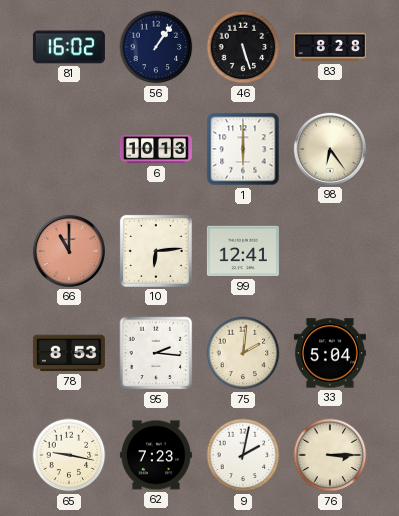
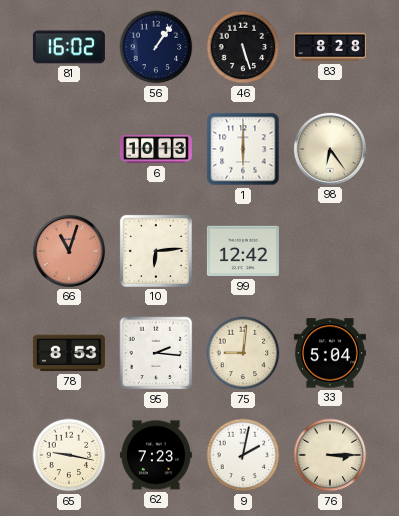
66: 11:00 -> 11:03
99: 12:41 -> 12:42
75: 2:01 -> 9:01
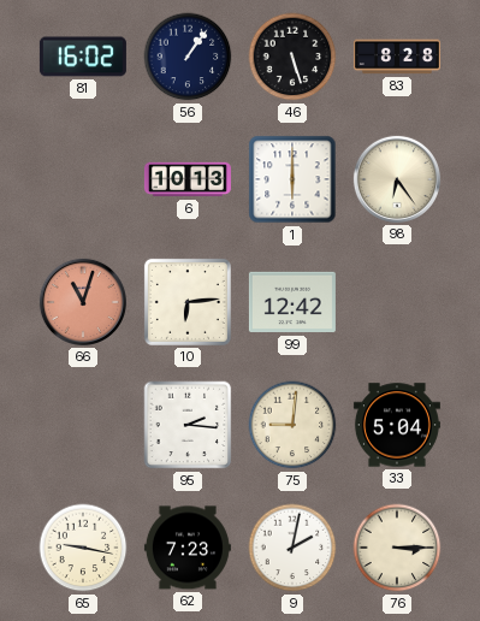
78: 8:53 -> none
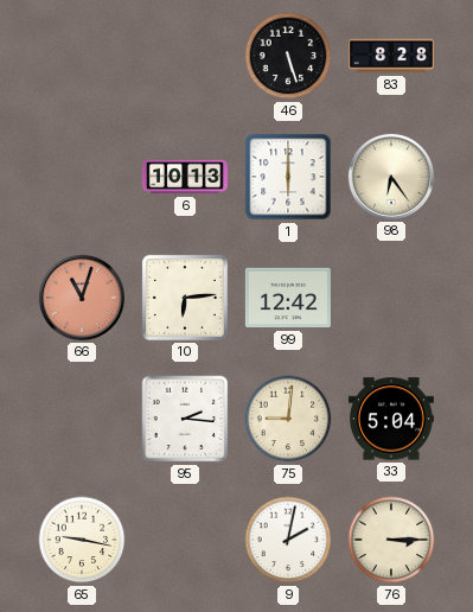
81: 16:02 -> none
56: 1:06 -> none
62: 7:23 -> none
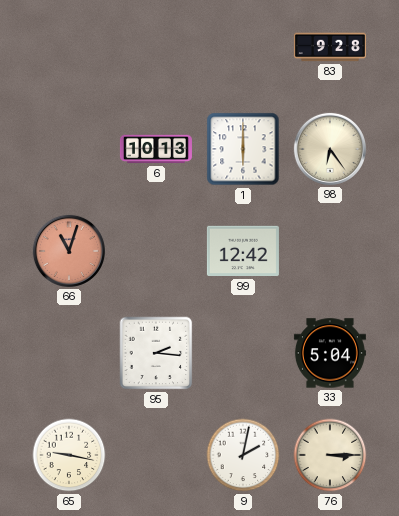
46: 5:27 -> none
83: 8:28 -> 9:28
10: 6:14 -> none
75: 9:01 -> none
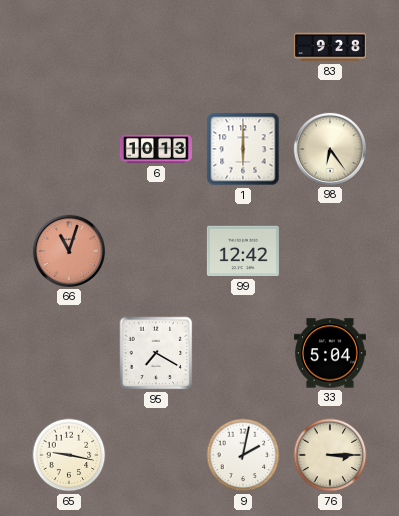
95: 2:16 -> 7:20
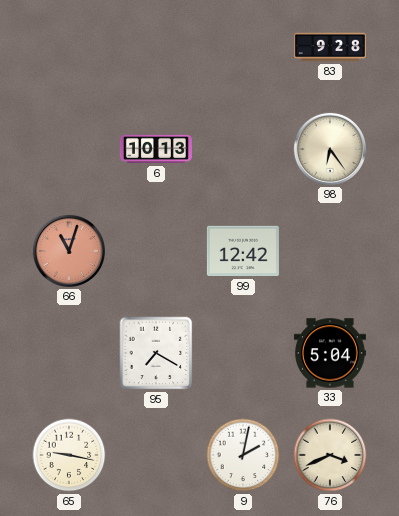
1: 6:00 -> none
76: 3:15 -> 3:41
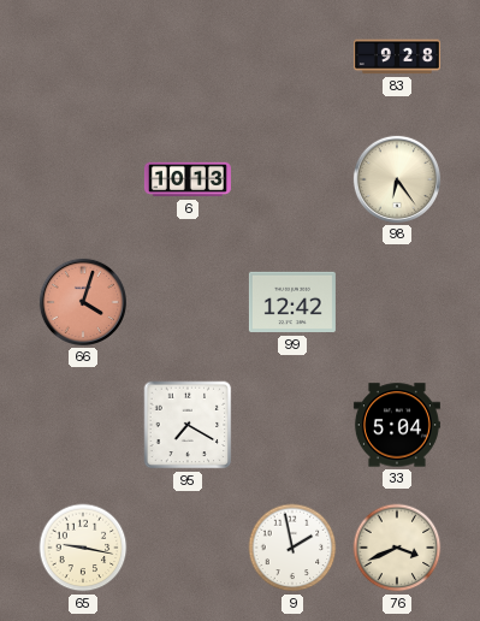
66: 11:03 -> 4:03
9: 2:02 -> 1:58
